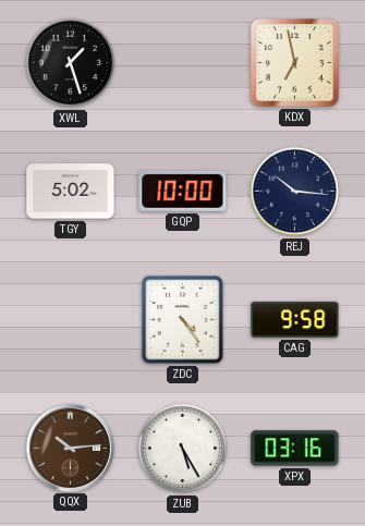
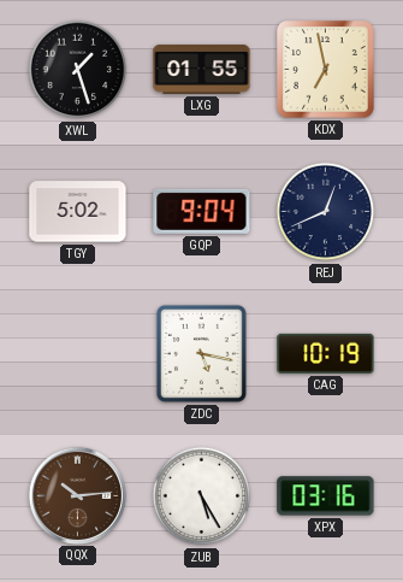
LXG: none -> 01:55
GQP: 10:00 -> 9:04
REJ: 10:16 -> 12:41
ZDC: 4:24 -> 5:17
CAG: 9:58 -> 10:19
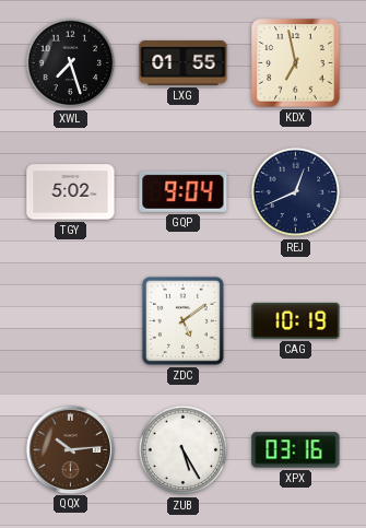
XWL: 1:27 -> 7:27
ZDC: 5:17 -> 5:09
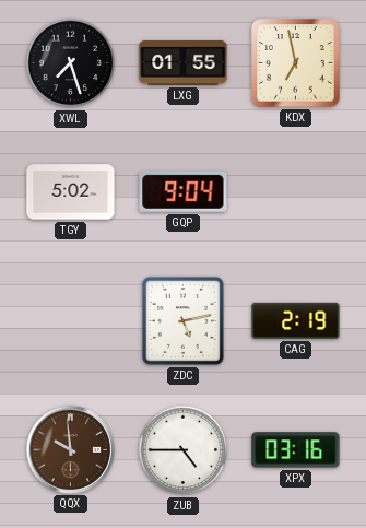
REJ: 12:41 -> none
ZDC: 5:09 -> 5:13
CAG: 10:19 -> 2:19
QQX: 10:14 -> 9:59
ZUB: 5:25 -> 4:45
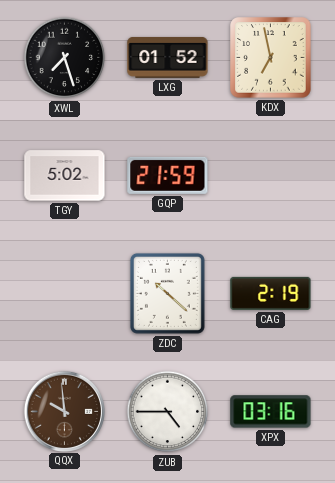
LXG: 01:55 -> 01:52
GQP: 9:04 -> 21:59
ZDC: 5:13 -> 10:22
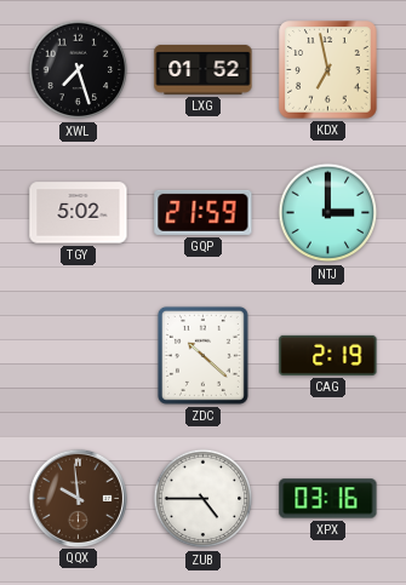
NTJ: none -> 3:00
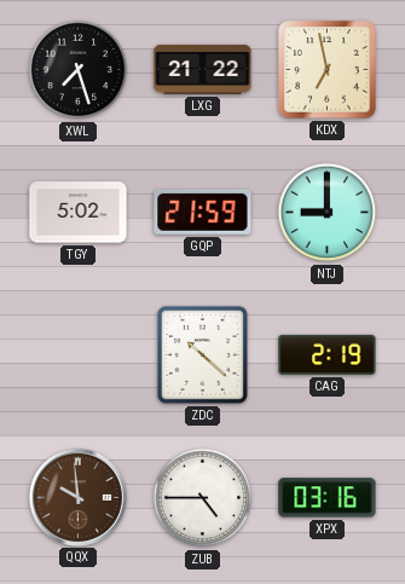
LXG: 01:52 -> 21:22
NTJ: 3:00 -> 9:00
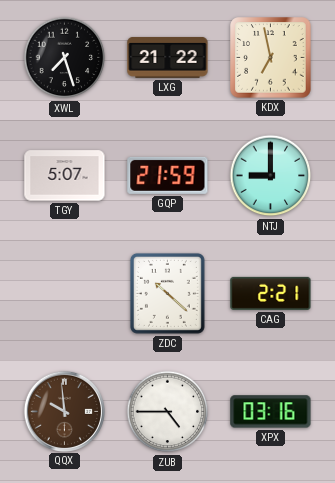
TGY: 5:02 -> 5:07
CAG: 2:19 -> 2:21
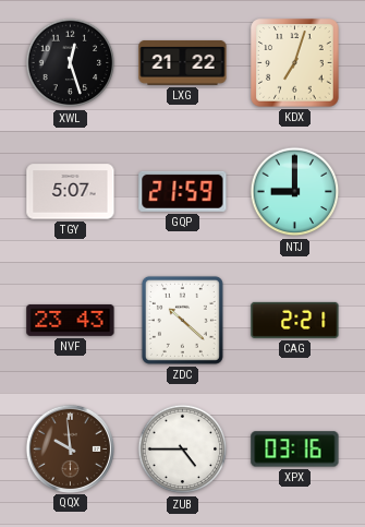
XWL: 7:27 -> 12:27
KDX: 6:58 -> 7:03
NVF: none -> 23:43
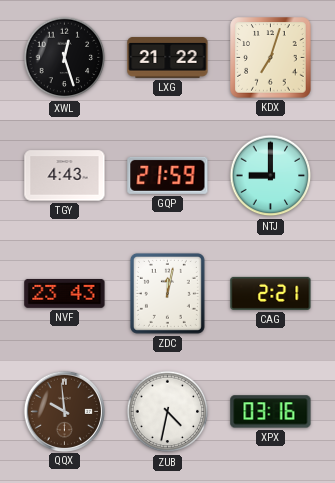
TGY: 5:07 -> 4:43
ZDC: 10:22 -> 12:02
ZUB: 4:45 -> 4:32
